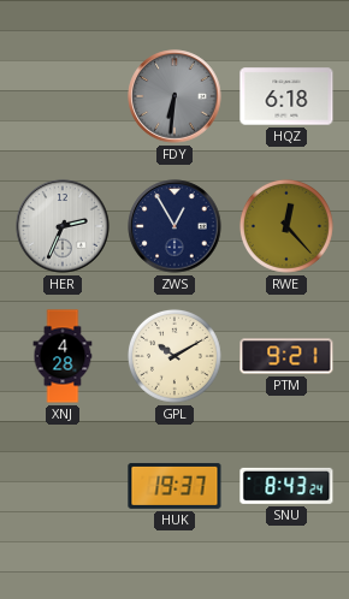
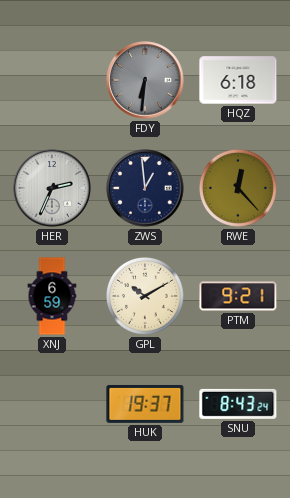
ZWS: 12:55 -> 12:59
XNJ: 4:28 -> 6:59
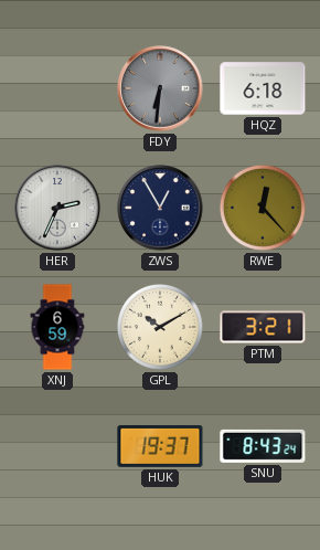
ZWS: 12:59 -> 12:55
PTM: 9:21 -> 3:21
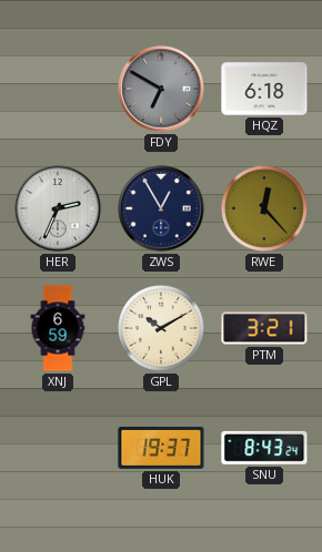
FDY: 6:31 -> 6:50
